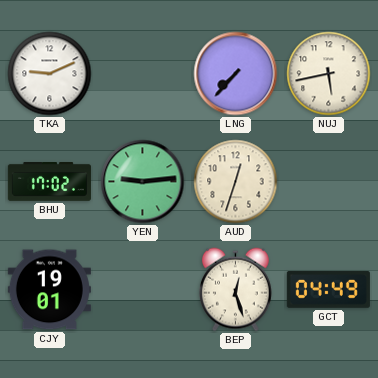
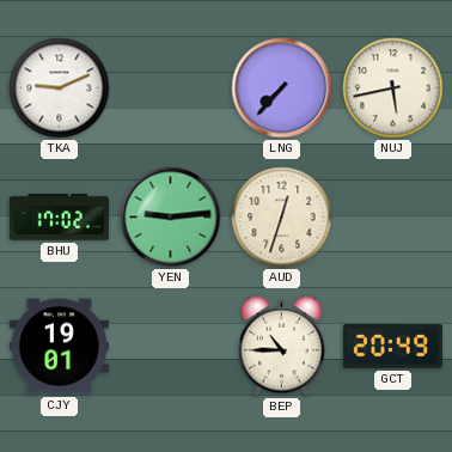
BEP: 12:27 -> 10:45
GCT: 04:49 -> 20:49
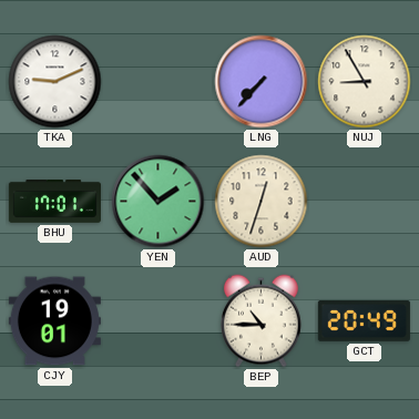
NUJ: 5:43 -> 8:55
BHU: 17:02 -> 17:01
YEN: 9:14 -> 1:53
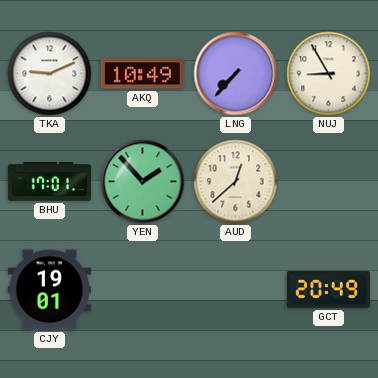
AKQ: none -> 10:49
AUD: 12:33 -> 12:38
BEP: 10:45 -> none
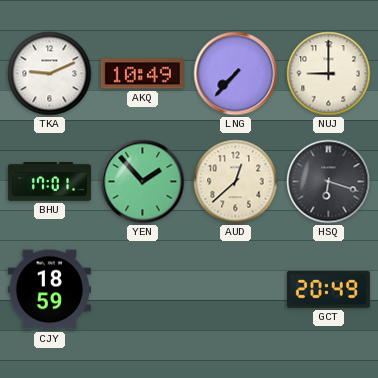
NUJ: 8:55 -> 9:00
HSQ: none -> 6:18
CJY: 19:01 -> 18:59
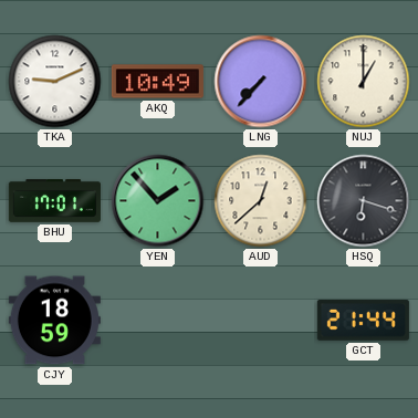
NUJ: 9:00 -> 1:00
GCT: 20:49 -> 21:44
